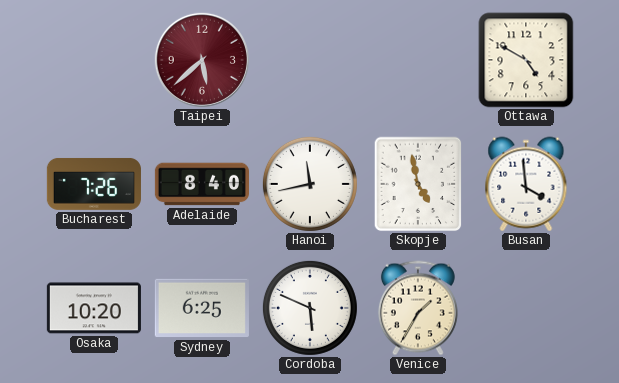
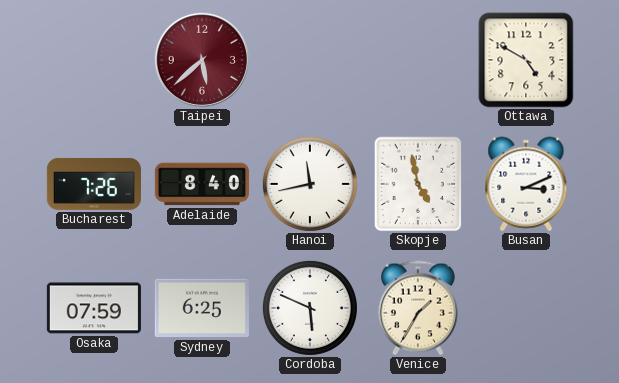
Busan: 3:59 -> 3:11
Osaka: 10:20 -> 07:59
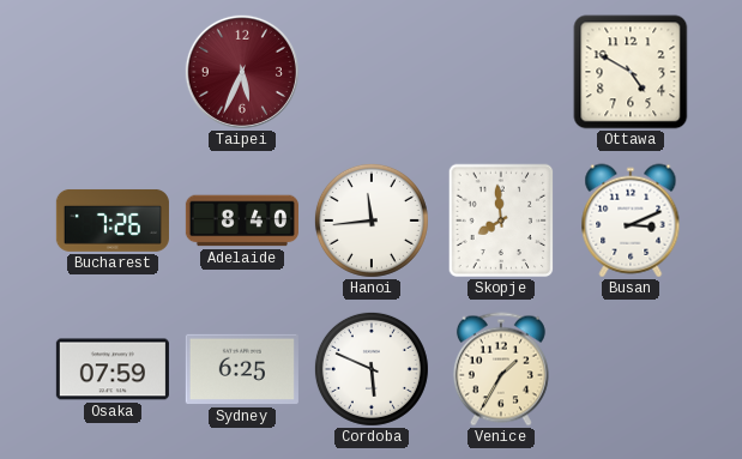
Taipei: 5:38 -> 5:34
Hanoi: 11:43 -> 11:44
Skopje: 4:58 -> 7:59
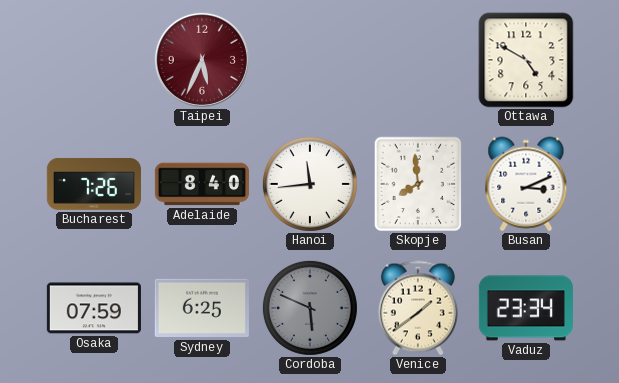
Cordoba dial: white -> grey
Venice: 1:35 -> 1:39
Vaduz: none -> 23:34
